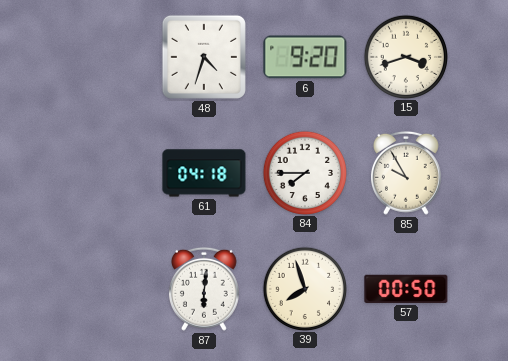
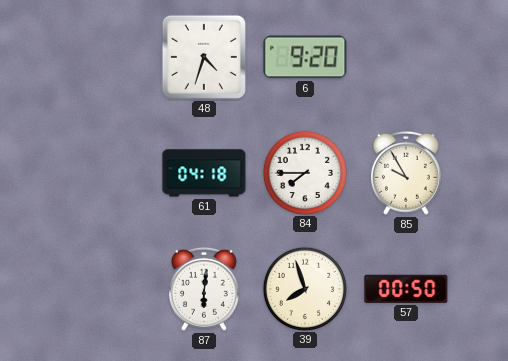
15: 3:42 -> none
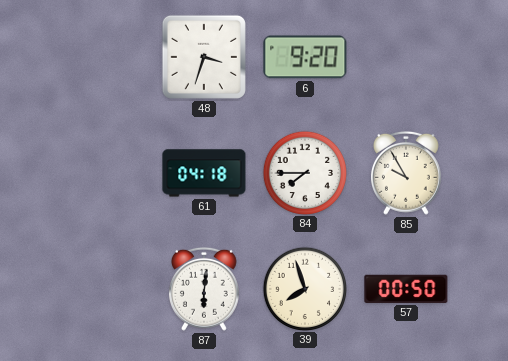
48: 4:33 -> 3:33
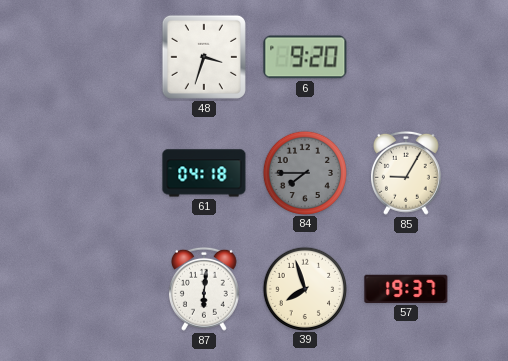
84 dial: white -> grey
85: 9:55 -> 9:05
57: 00:50 -> 19:37
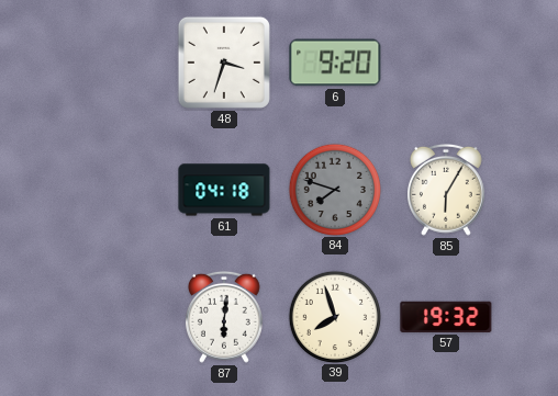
84: 7:45 -> 7:48
85: 9:05 -> 6:05
57: 19:37 -> 19:32
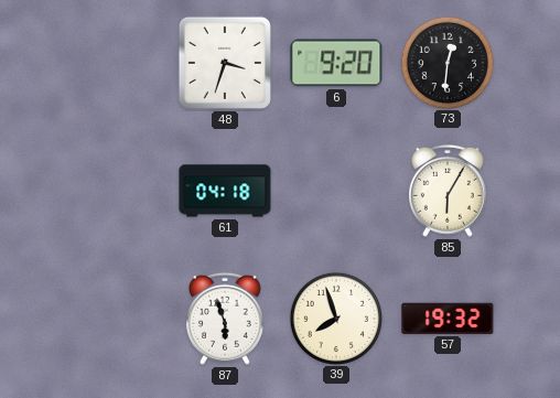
73: none -> 12:31
84: 7:48 -> none
87: 6:01 -> 5:57
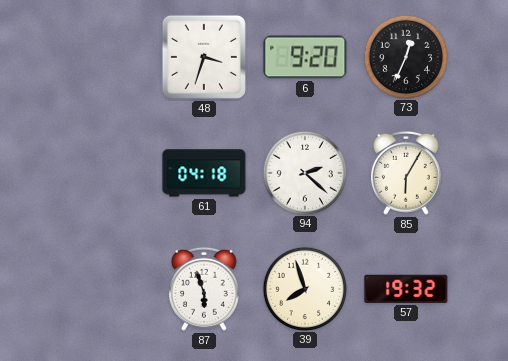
73: 12:31 -> 12:34
94: none -> 2:22
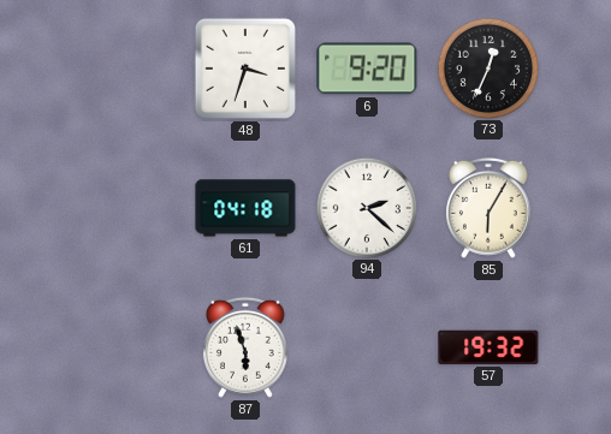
39: 7:57 -> none
